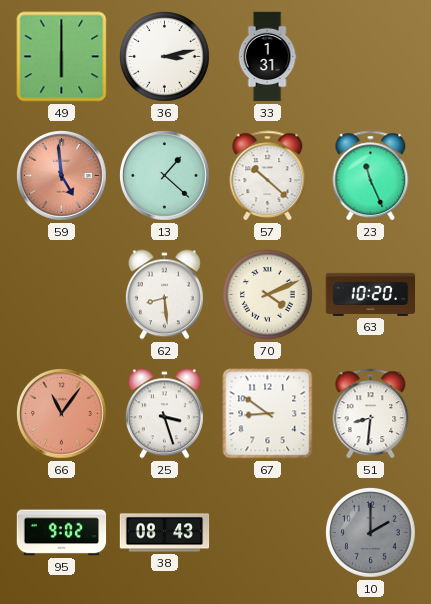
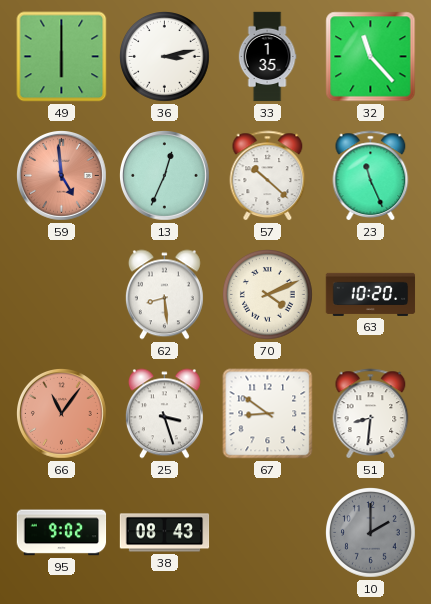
33: 1:31 -> 1:35
32: none -> 11:23
13: 1:22 -> 12:34
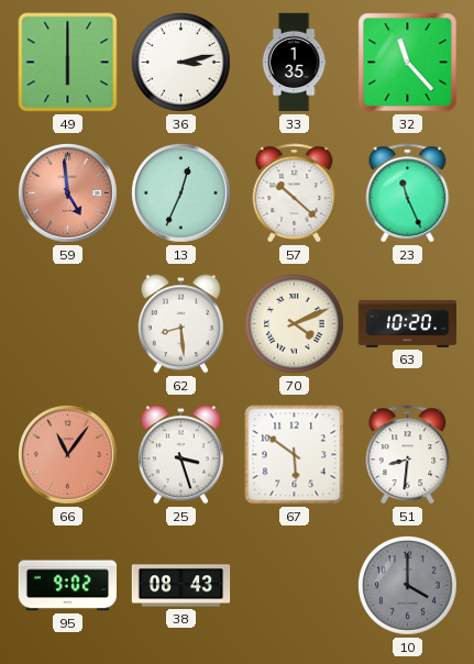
67: 8:51 -> 5:51
10: 2:00 -> 4:00
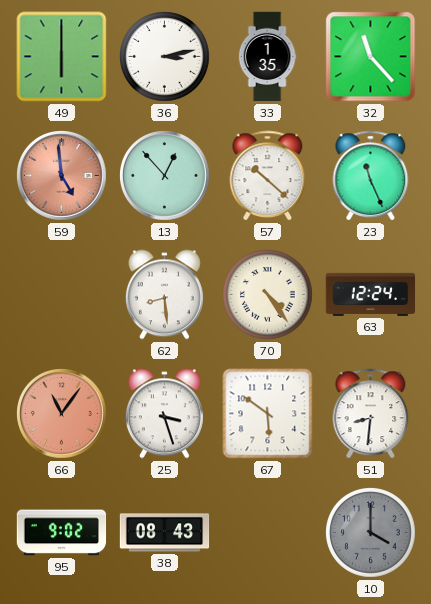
13: 12:34 -> 12:53
70: 4:11 -> 4:24
63: 10:20 -> 12:24
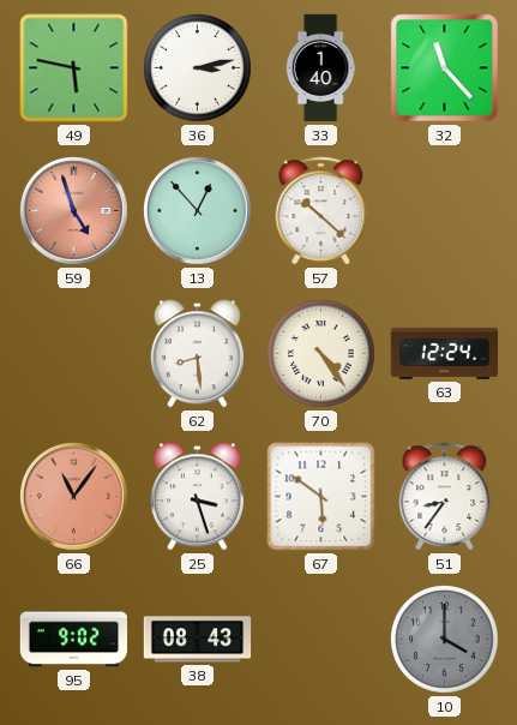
49: 6:00 -> 5:47
33: 1:35 -> 1:40
59: 4:59 -> 4:57
23: 11:26 -> none
51: 8:31 -> 8:36
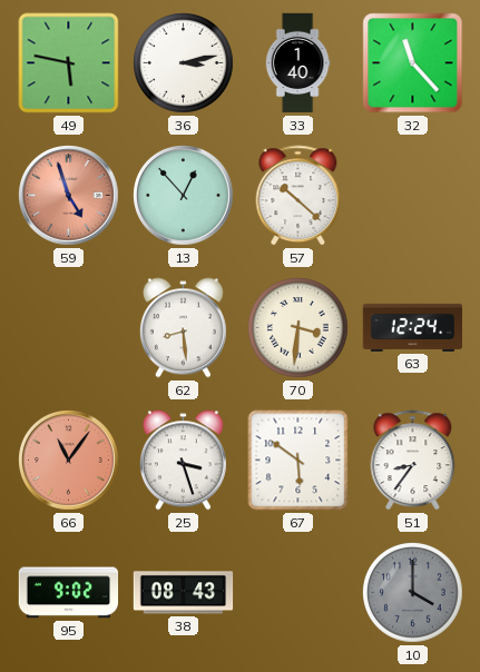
70: 4:24 -> 3:31
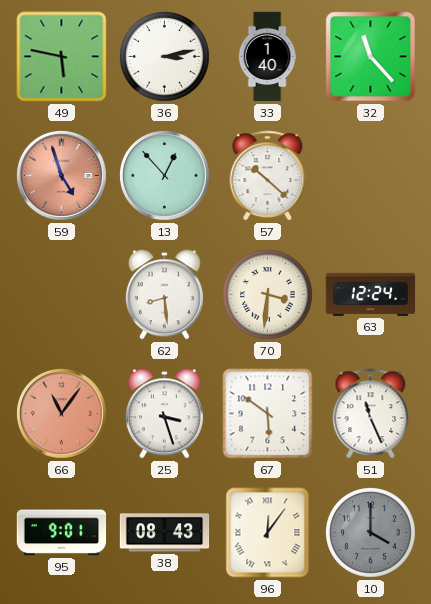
51: 8:36 -> 11:26
95: 9:02 -> 9:01
96: none -> 12:06
